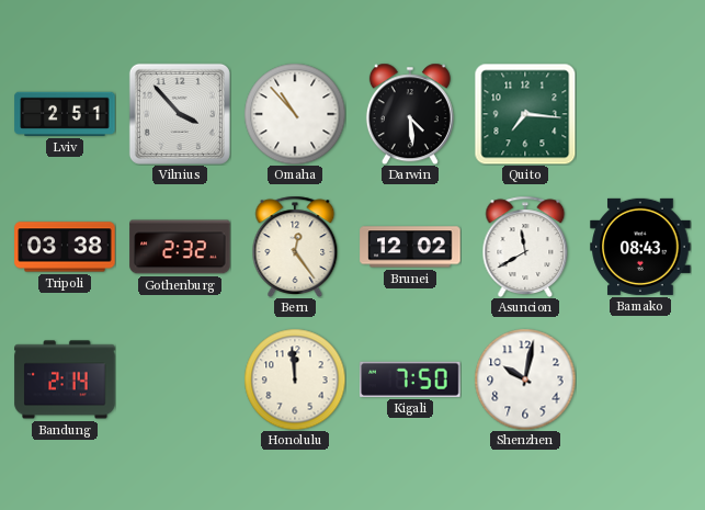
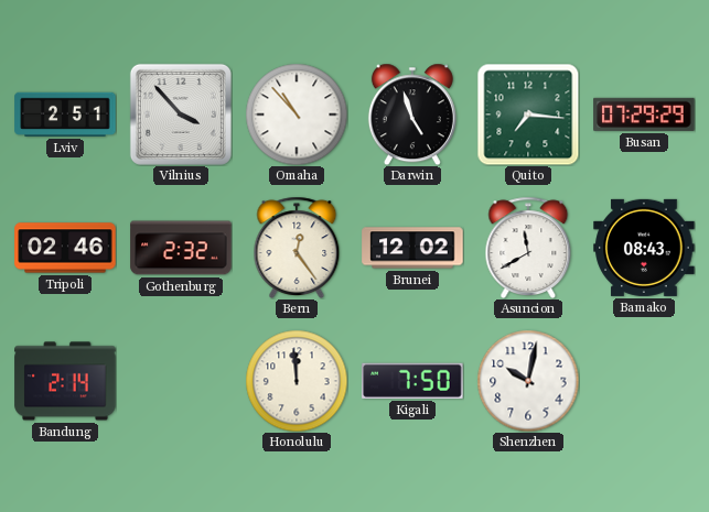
Darwin: 4:29 -> 4:57
Busan: none -> 07:29
Tripoli: 03:38 -> 02:46
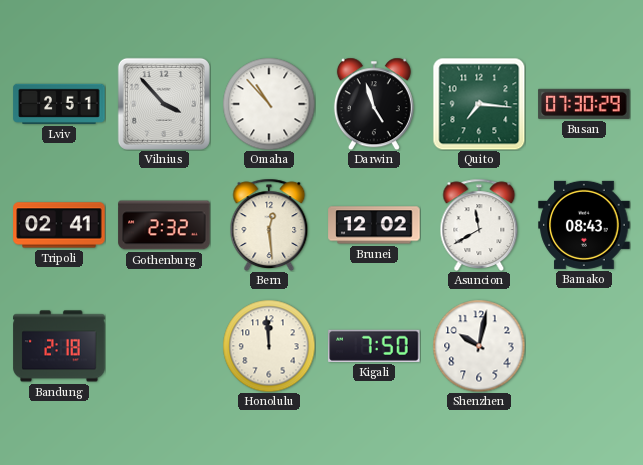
Busan: 07:29 -> 07:30
Tripoli: 02:46 -> 02:41
Bern: 12:24 -> 12:29
Bandung: 2:14 -> 2:18
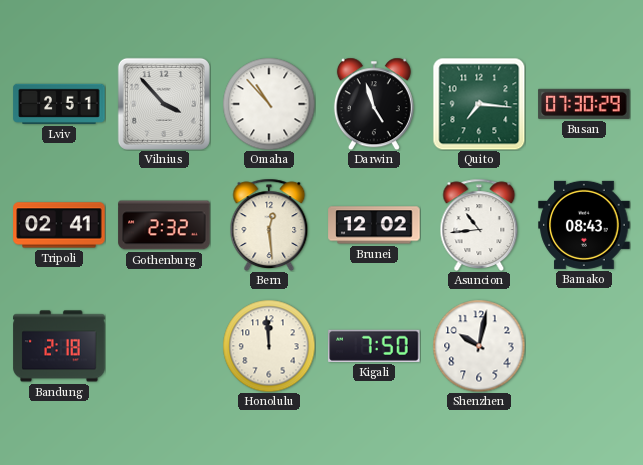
Asuncion: 11:40 -> 10:44
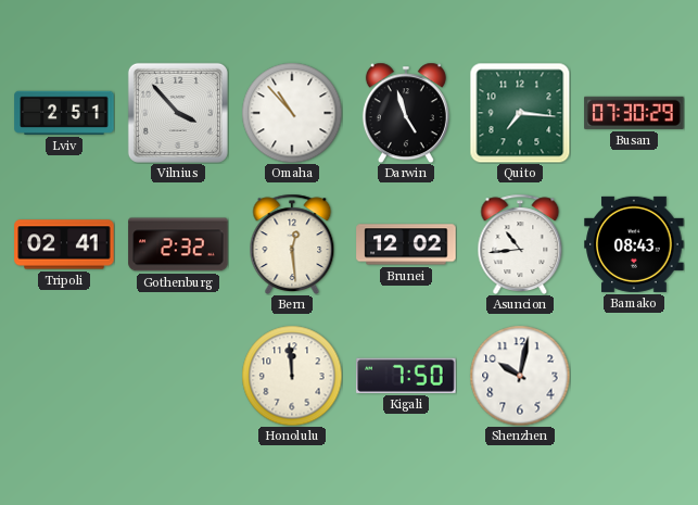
Bandung: 2:18 -> none
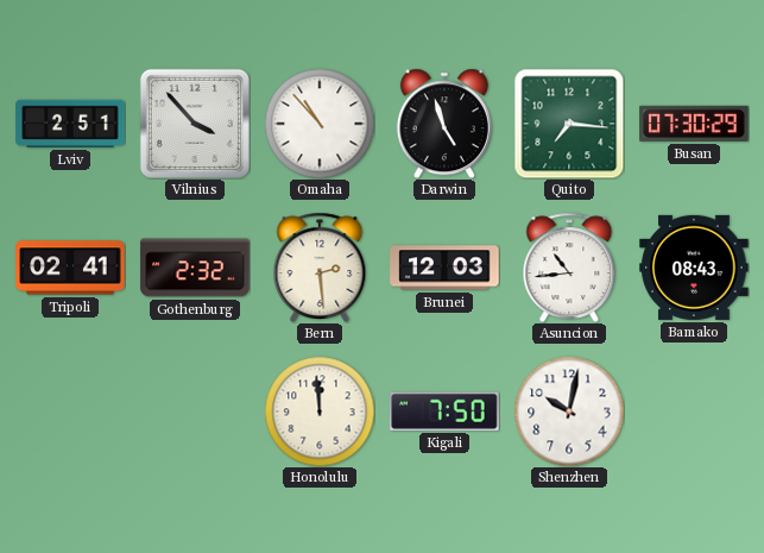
Bern: 12:29 -> 2:29
Brunei: 12:02 -> 12:03
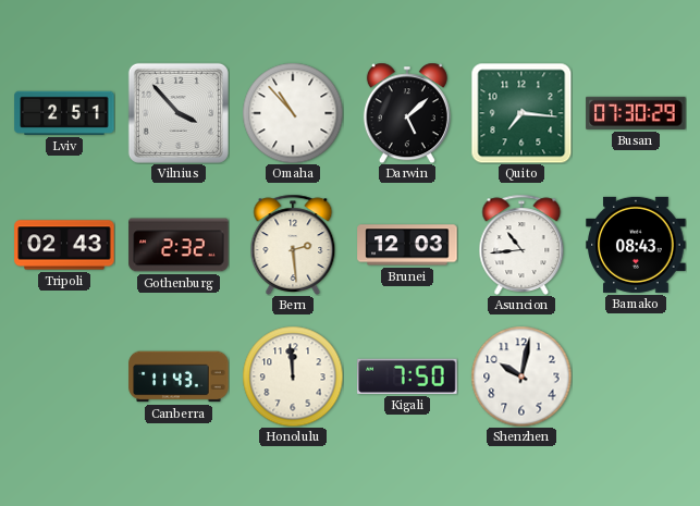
Darwin: 4:57 -> 5:08
Tripoli: 02:41 -> 02:43
Canberra: none -> 11:43
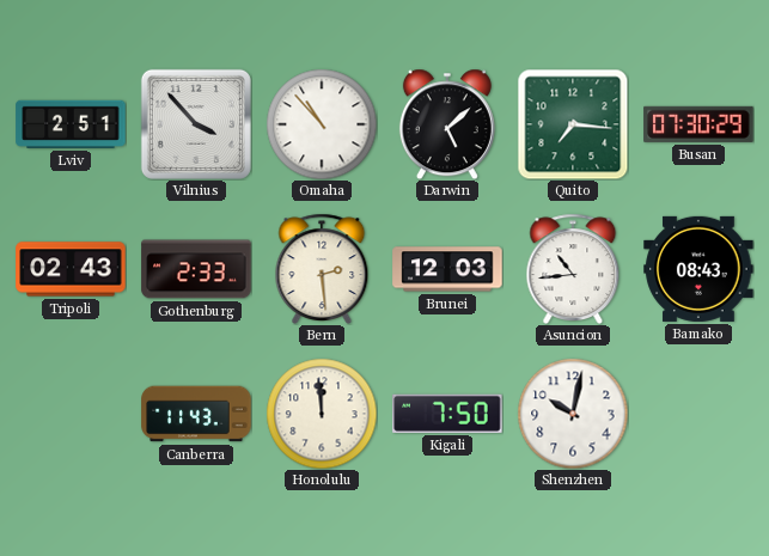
Gothenburg: 2:32 -> 2:33
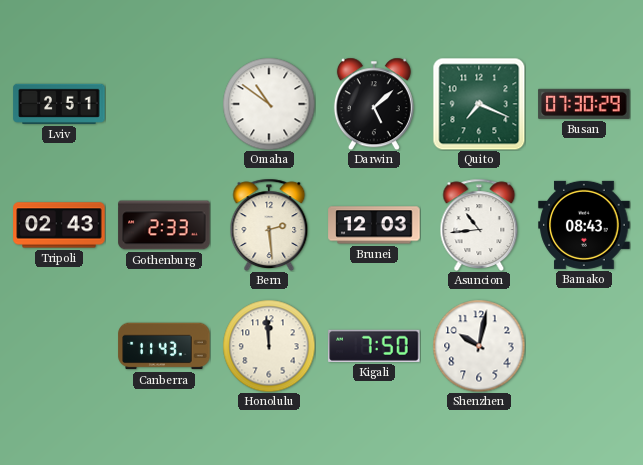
Vilnius: 3:53 -> none
Omaha: 10:53 -> 10:51
Quito: 7:16 -> 7:19
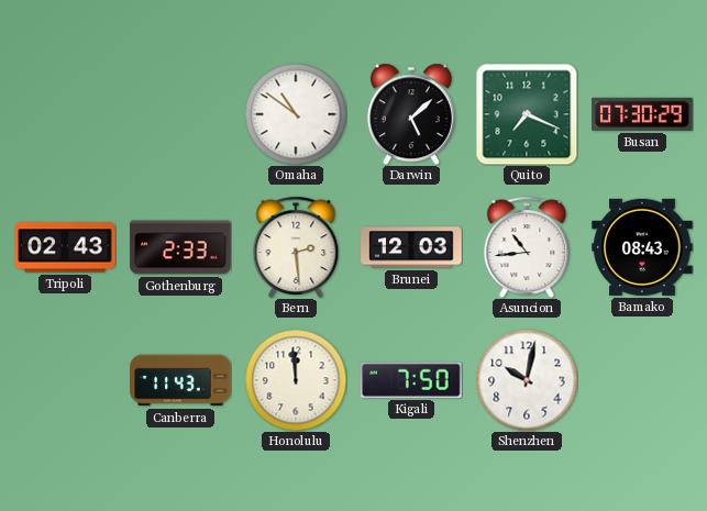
Lviv: 2:51 -> none
